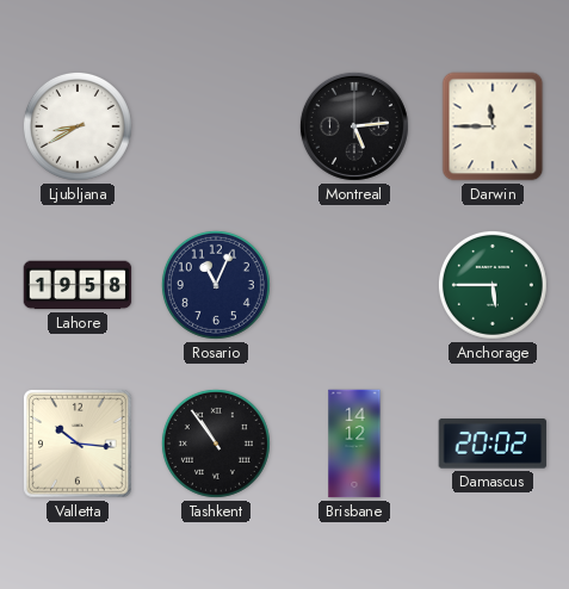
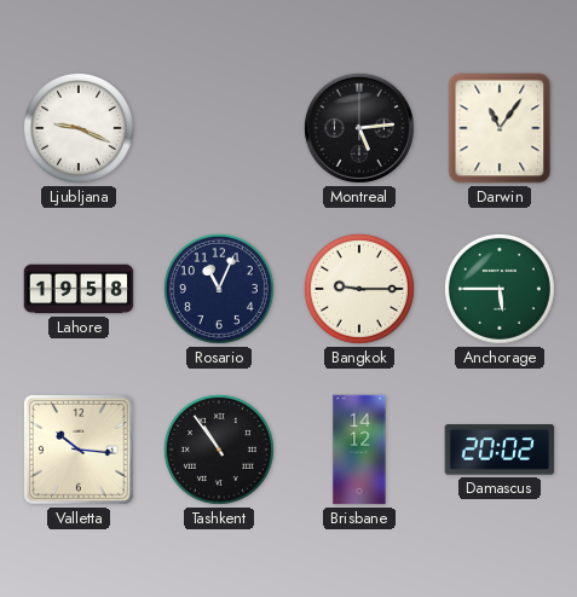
Ljubljana: 8:40 -> 9:19
Darwin: 11:45 -> 11:06
Bangkok: none -> 9:15
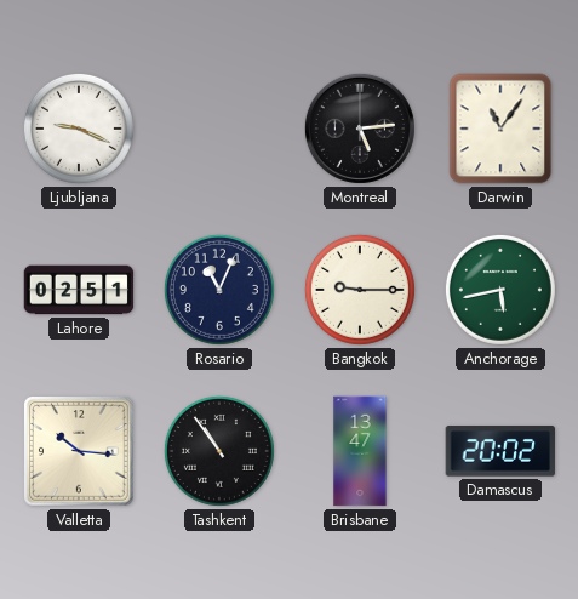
Lahore: 19:58 -> 02:51
Anchorage: 5:45 -> 5:43
Brisbane: 14:12 -> 13:47
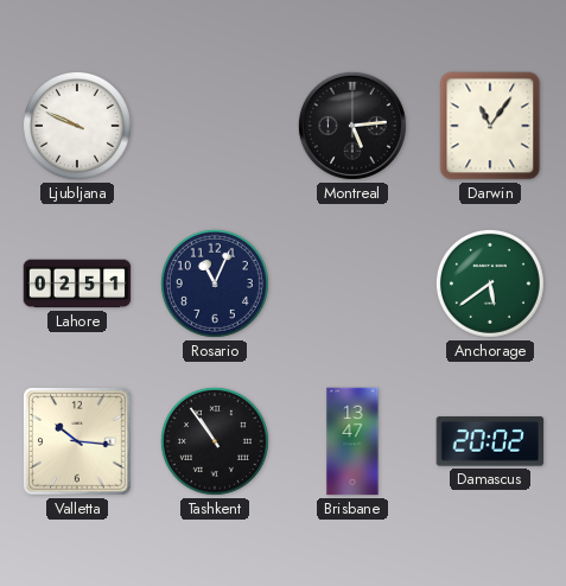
Ljubljana: 9:19 -> 9:49
Bangkok: 9:15 -> none
Anchorage: 5:43 -> 5:39
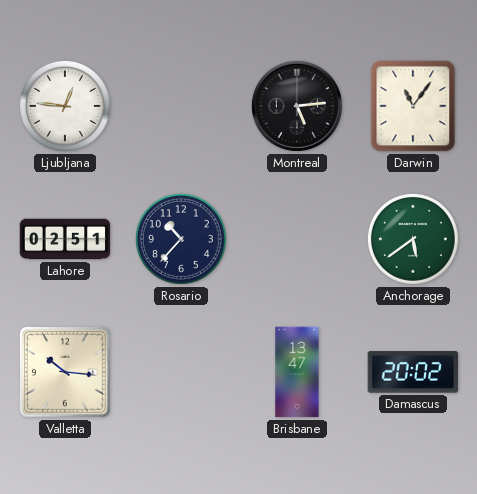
Ljubljana: 9:49 -> 12:46
Rosario: 11:04 -> 10:37
Tashkent: 10:54 -> none
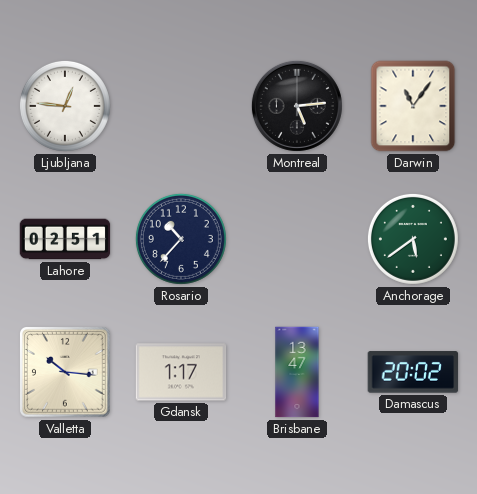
Gdansk: none -> 1:17
